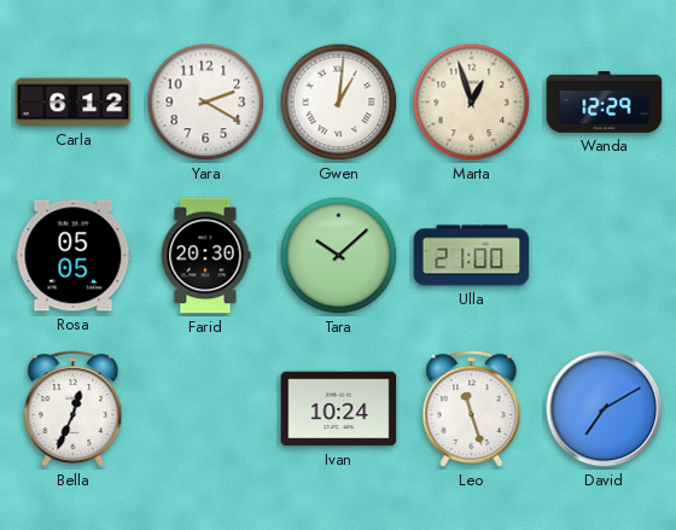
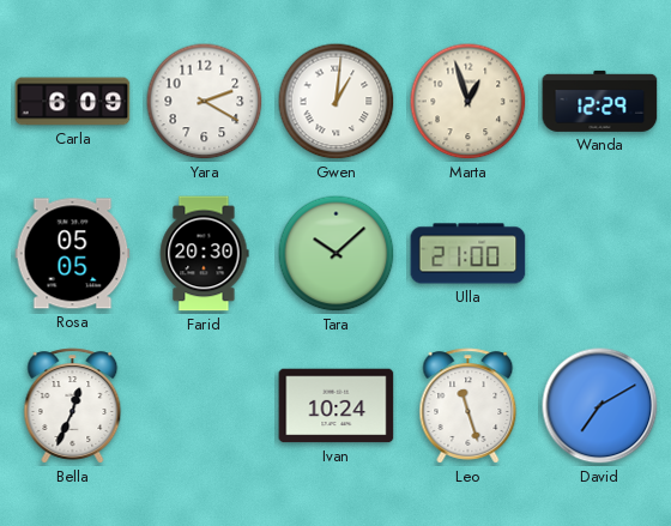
Carla: 6:12 -> 6:09
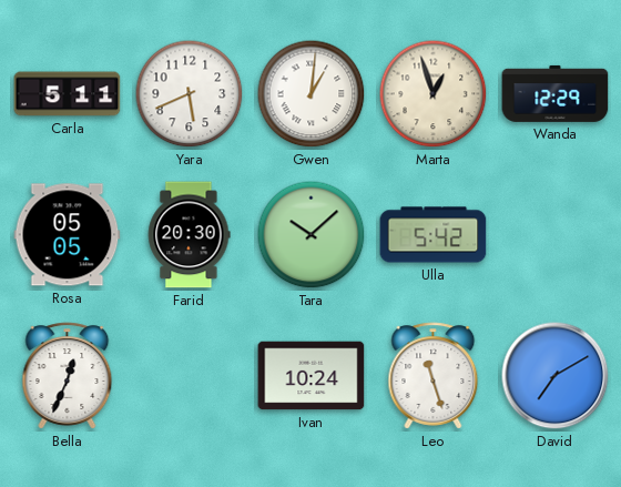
Carla: 6:09 -> 5:11
Yara: 2:20 -> 5:41
Ulla: 21:00 -> 5:42
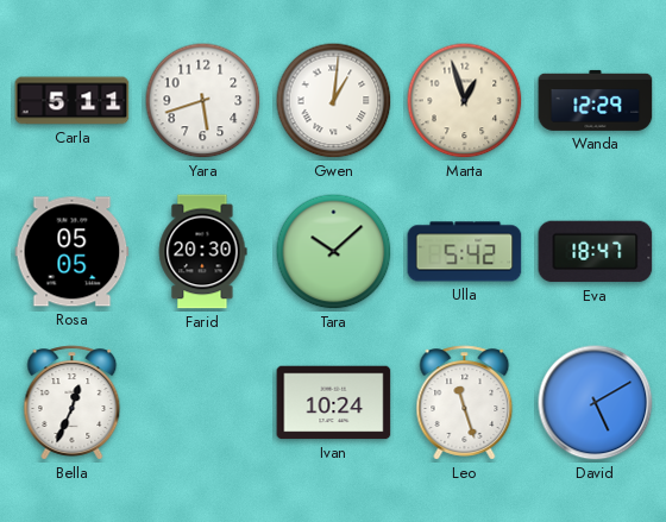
Yara: 5:41 -> 5:42
Eva: none -> 18:47
David: 7:10 -> 5:10
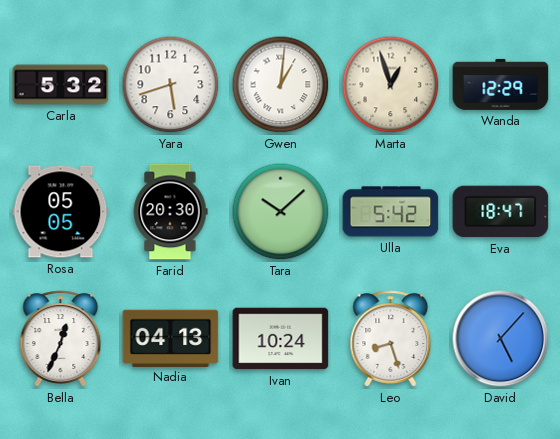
Carla: 5:11 -> 5:32
Nadia: none -> 04:13
Leo: 11:27 -> 8:27
David: 5:10 -> 5:07
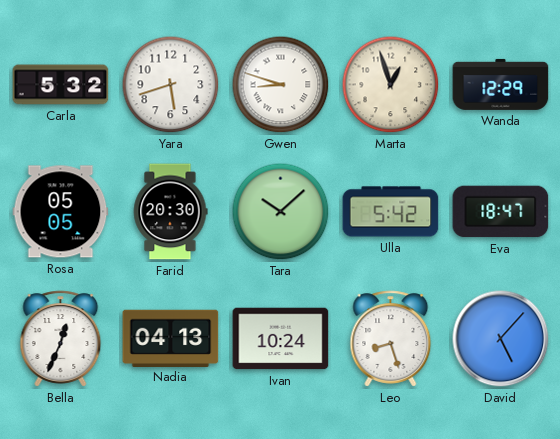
Gwen: 1:01 -> 8:48
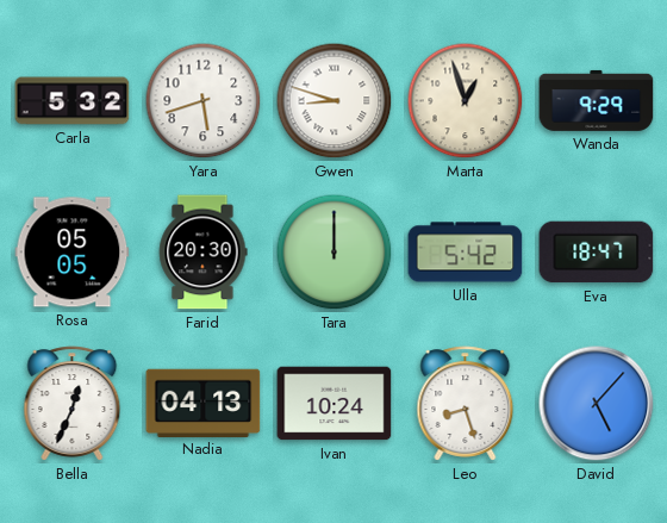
Wanda: 12:29 -> 9:29
Tara: 10:08 -> 12:00
